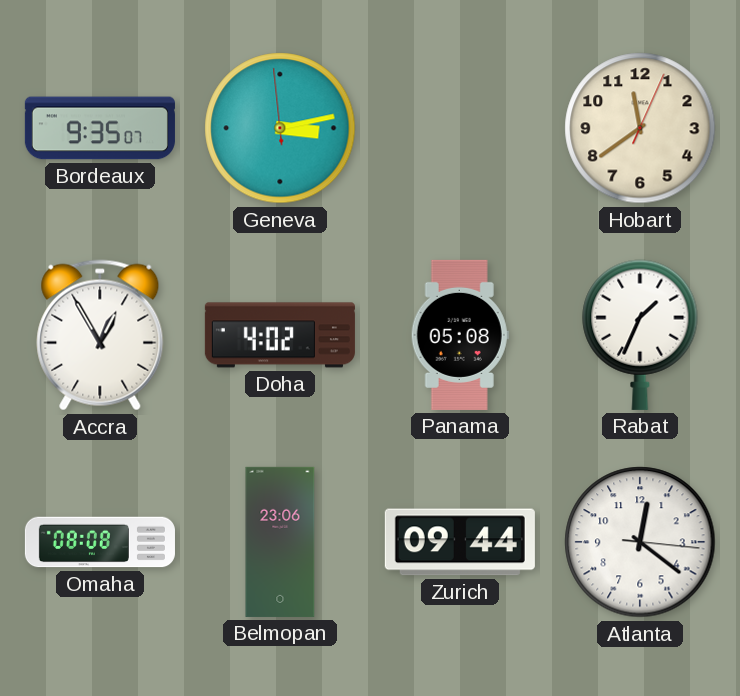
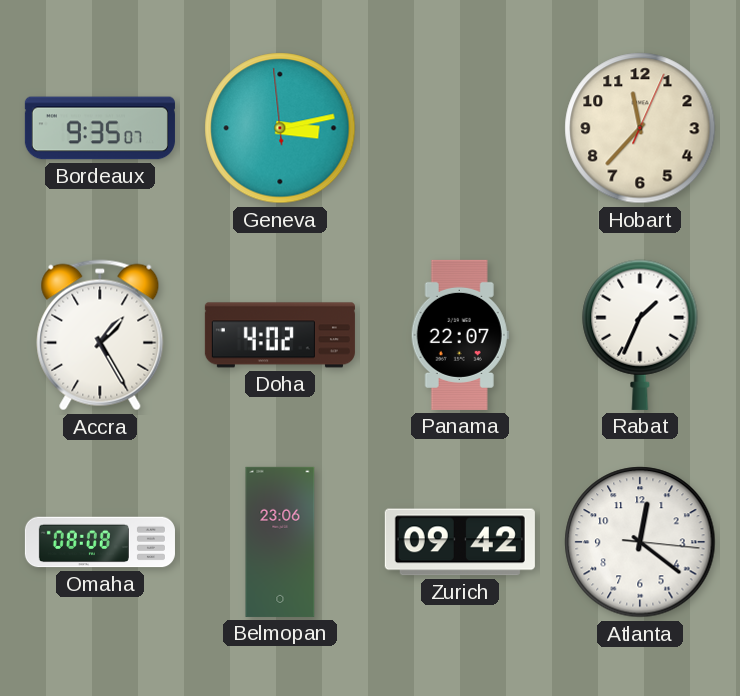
Hobart: 11:39 -> 11:37
Accra: 12:55 -> 1:25
Panama: 05:08 -> 22:07
Zurich: 09:44 -> 09:42
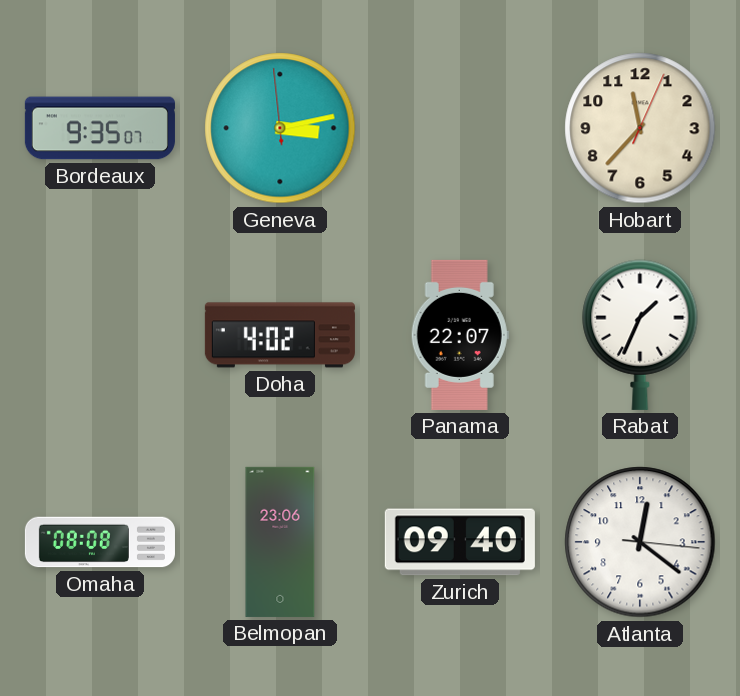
Accra: 1:25 -> none
Zurich: 09:42 -> 09:40
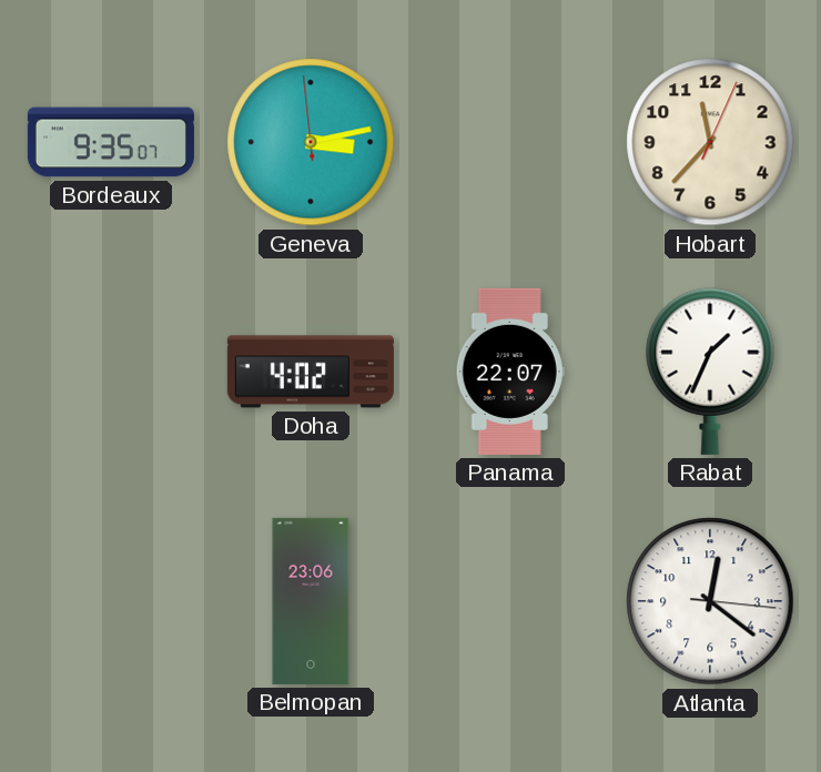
Omaha: 08:08 -> none
Zurich: 09:40 -> none
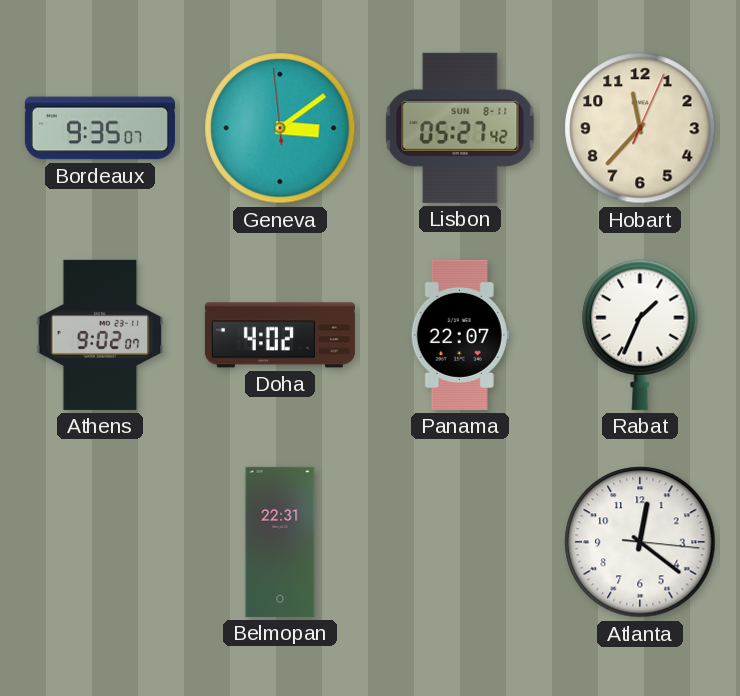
Geneva: 3:12 -> 3:08
Lisbon: none -> 05:27
Athens: none -> 9:02
Belmopan: 23:06 -> 22:31
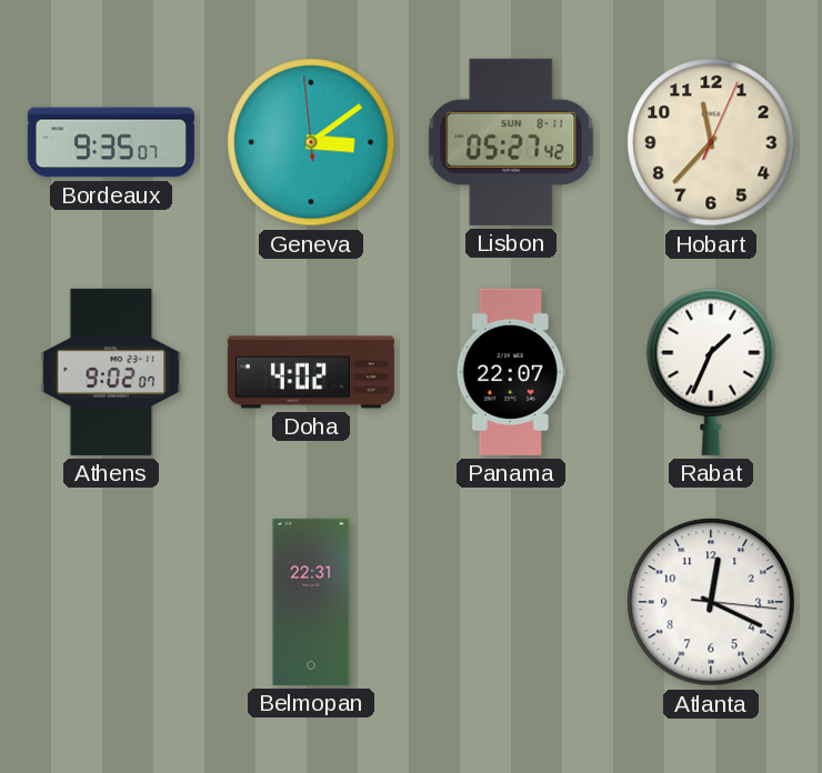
Atlanta: 12:21 -> 12:19
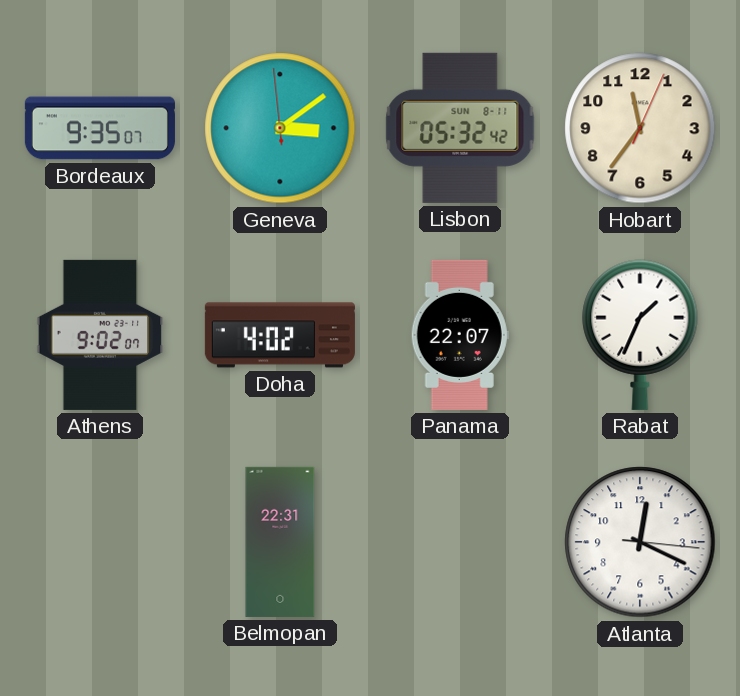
Lisbon: 05:27 -> 05:32
Hobart: 11:37 -> 11:36
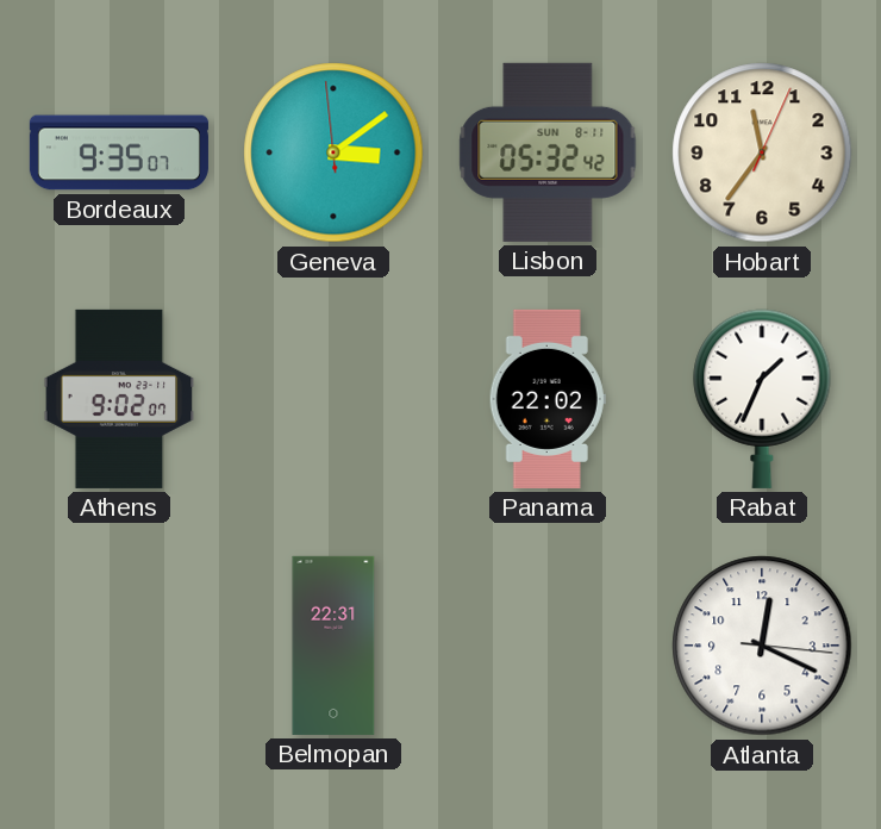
Doha: 4:02 -> none
Panama: 22:07 -> 22:02
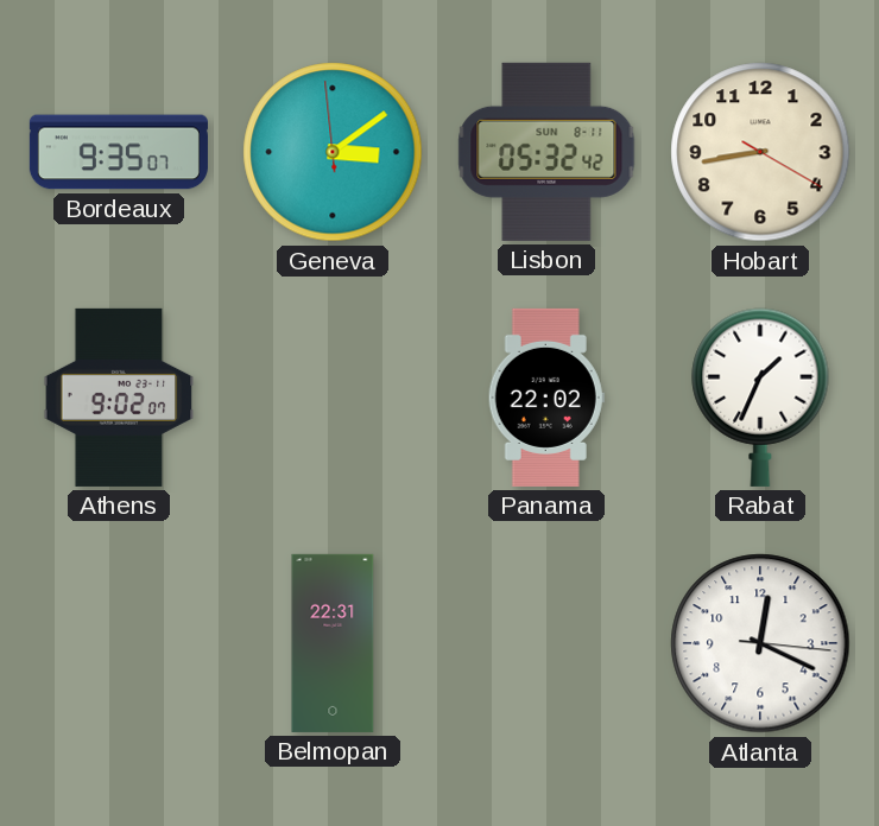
Hobart: 11:36 -> 8:43
